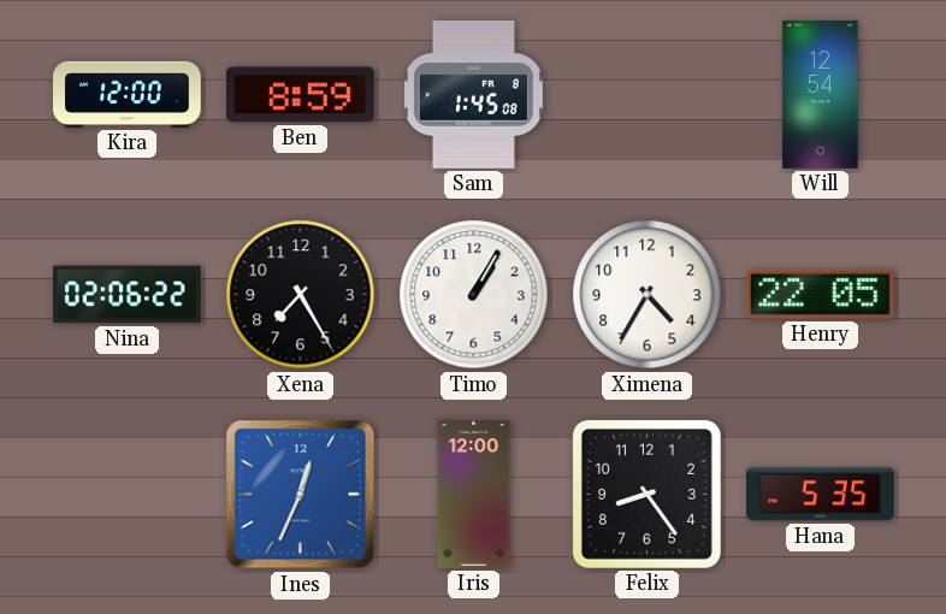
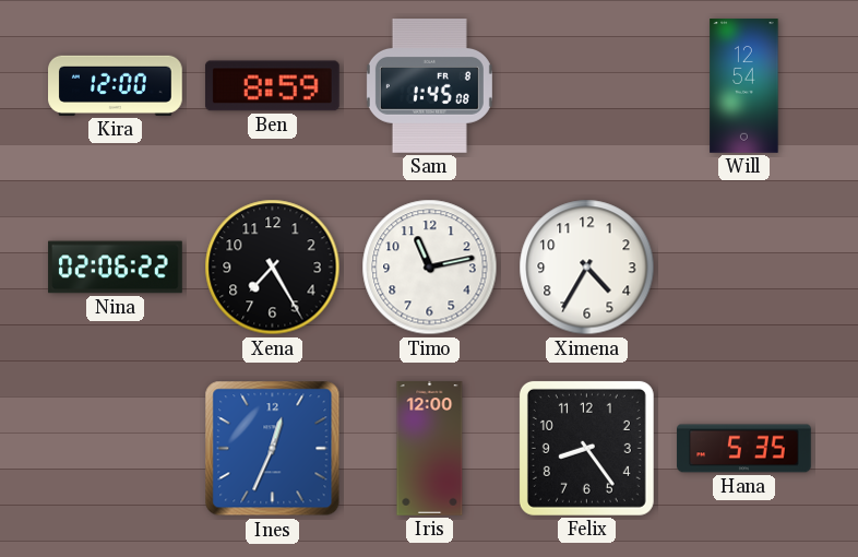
Timo: 1:05 -> 11:13
Henry: 22:05 -> none
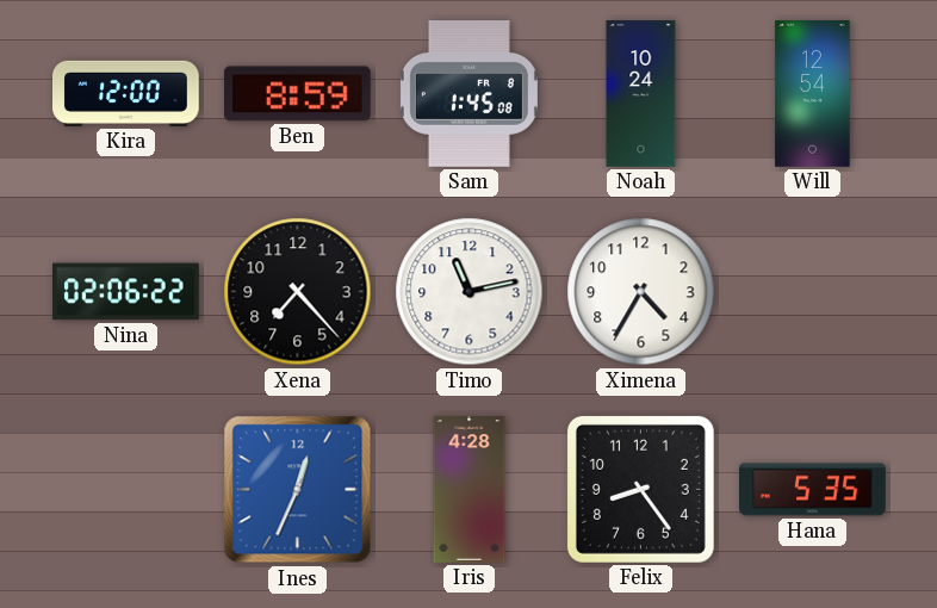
Noah: none -> 10:24
Xena: 7:25 -> 7:23
Iris: 12:00 -> 4:28
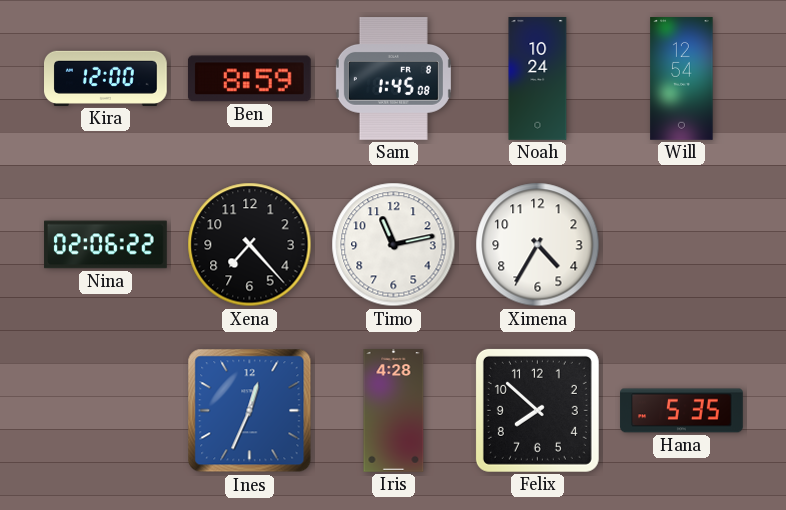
Felix: 8:24 -> 7:52
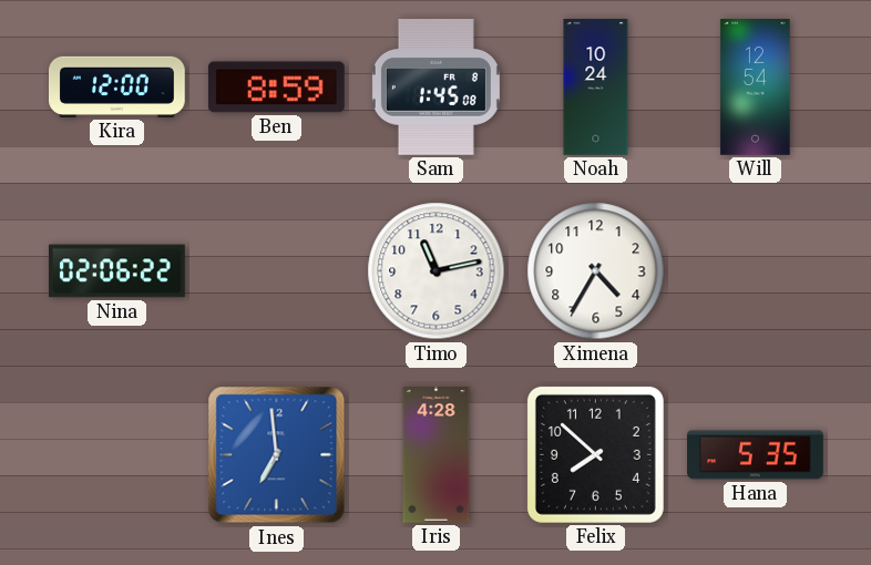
Xena: 7:23 -> none
Ines: 12:34 -> 6:59
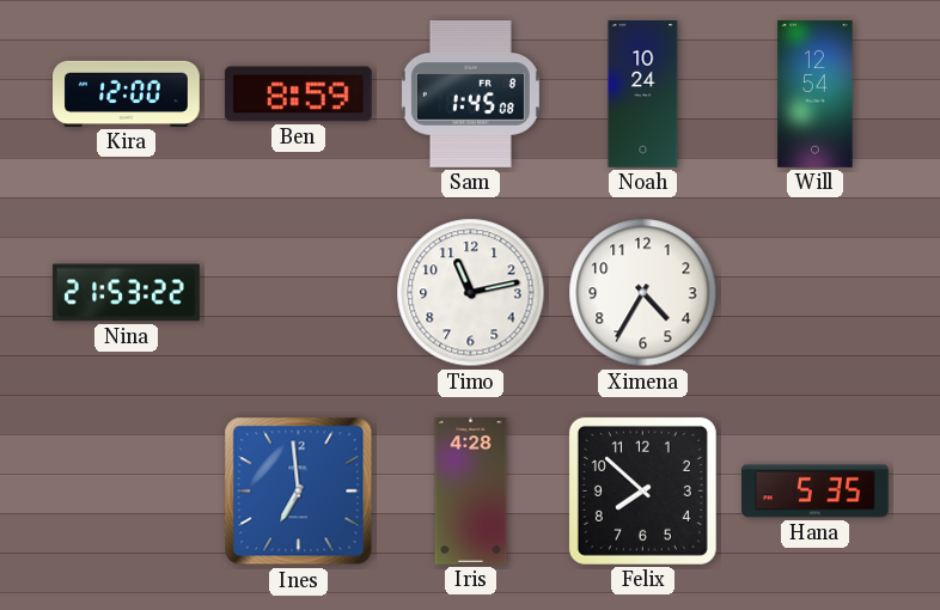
Nina: 02:06 -> 21:53
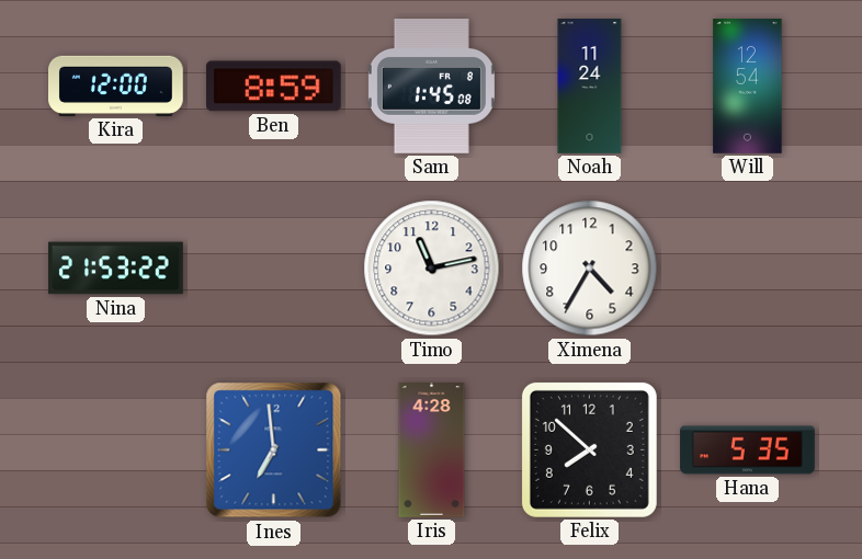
Noah: 10:24 -> 11:24
